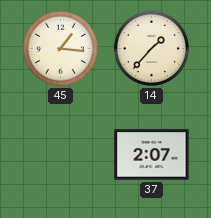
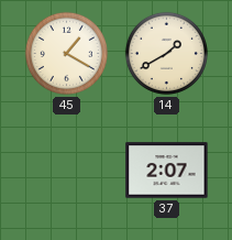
45: 1:16 -> 1:20
14: 1:37 -> 1:40
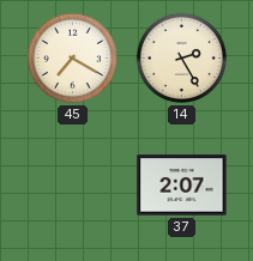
45: 1:20 -> 7:20
14: 1:40 -> 2:25
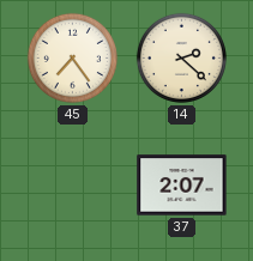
45: 7:20 -> 7:24
14: 2:25 -> 2:22
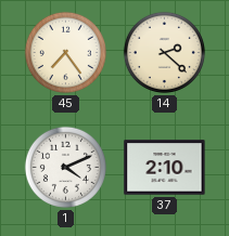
1: none -> 4:11
37: 2:07 -> 2:10
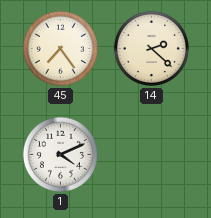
37: 2:10 -> none
